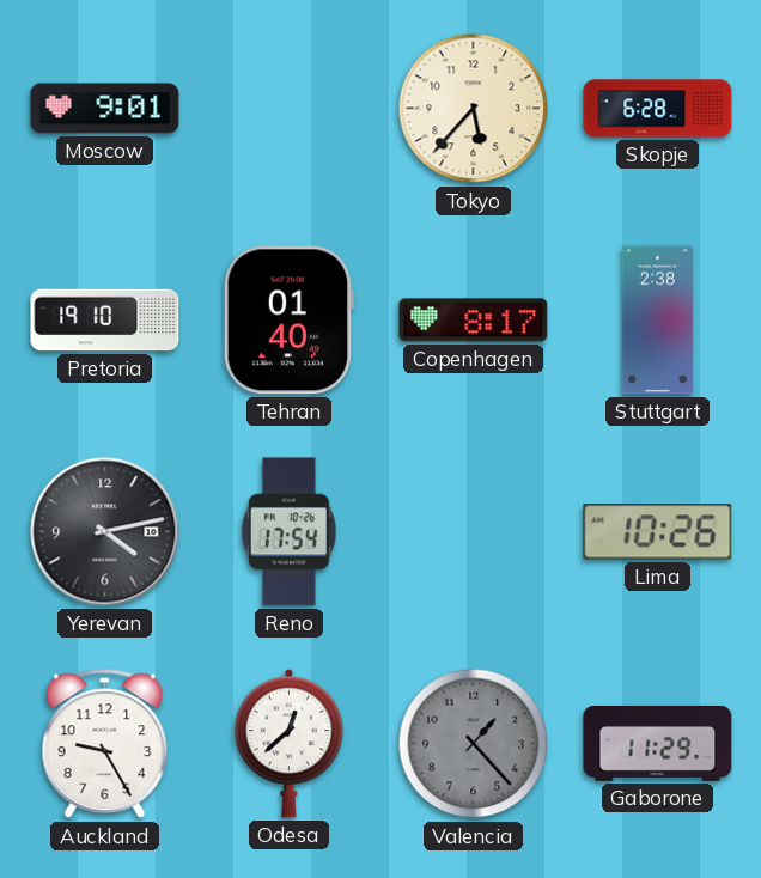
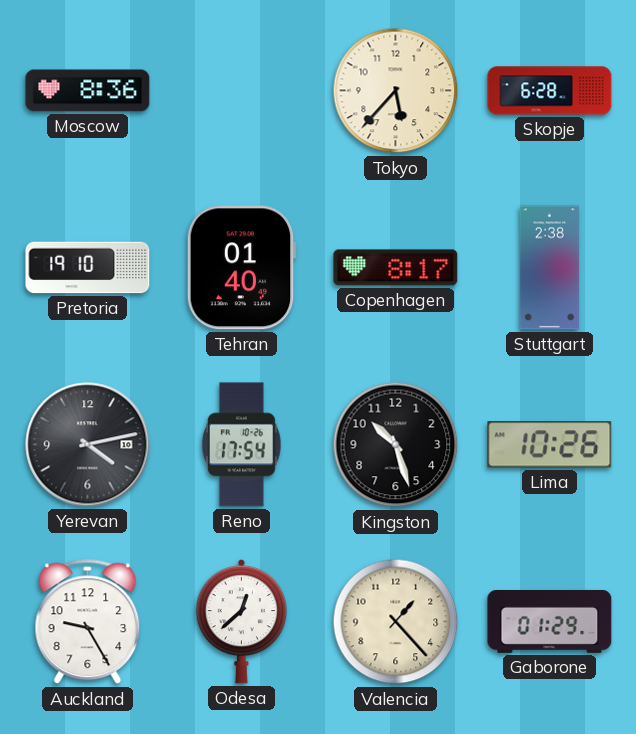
Moscow: 9:01 -> 8:36
Kingston: none -> 10:27
Valencia dial: grey -> cream
Gaborone: 11:29 -> 01:29
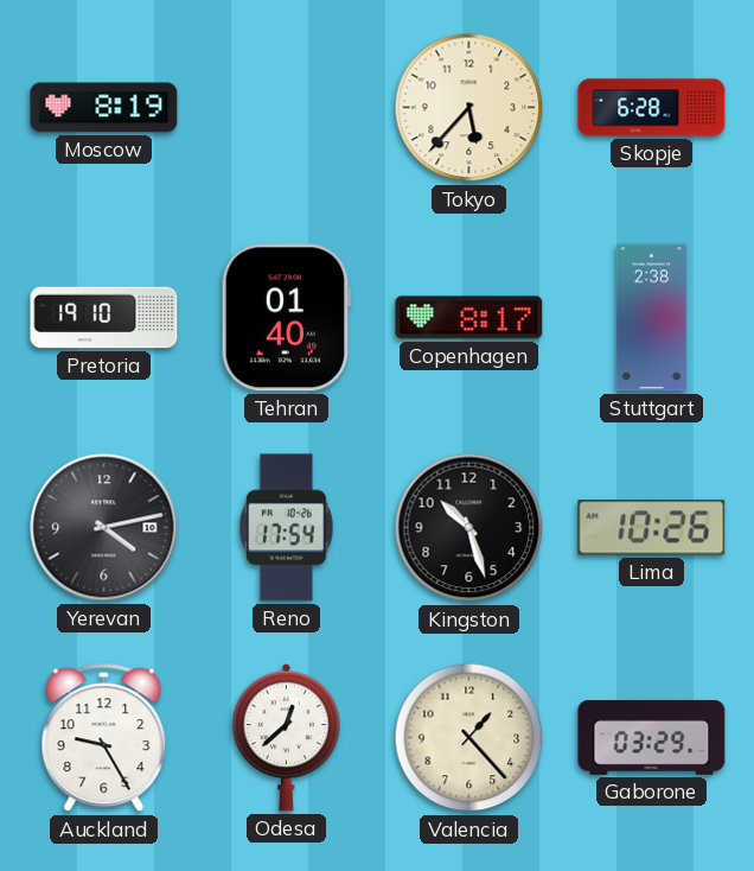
Moscow: 8:36 -> 8:19
Gaborone: 01:29 -> 03:29
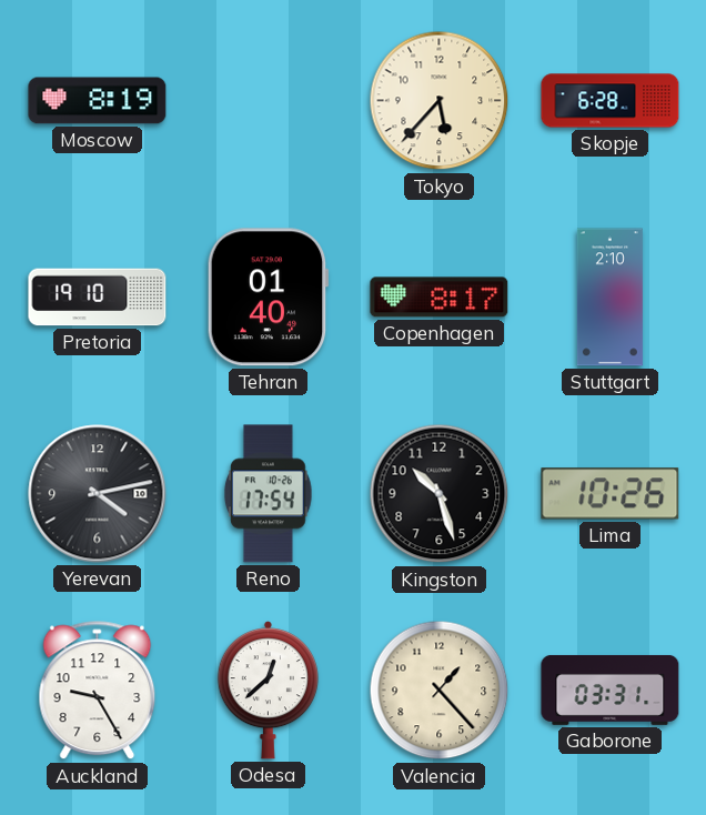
Stuttgart: 2:38 -> 2:10
Gaborone: 03:29 -> 03:31
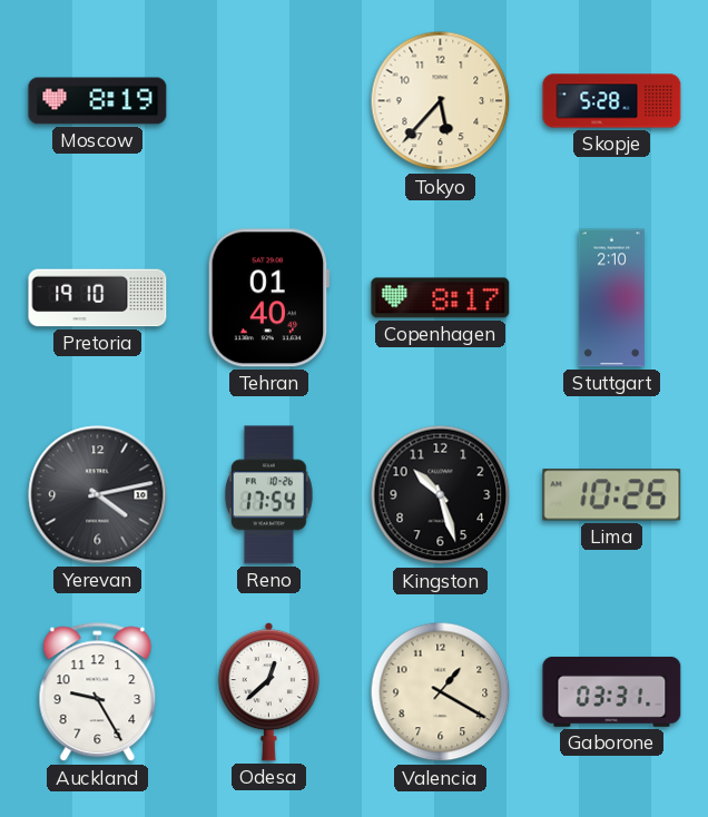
Skopje: 6:28 -> 5:28
Valencia: 1:23 -> 1:20
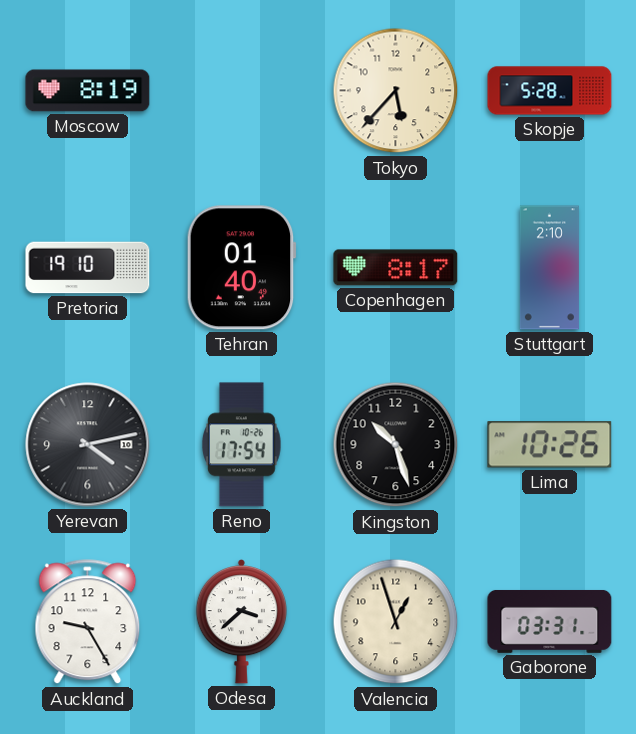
Odesa: 12:38 -> 3:38
Valencia: 1:20 -> 12:57
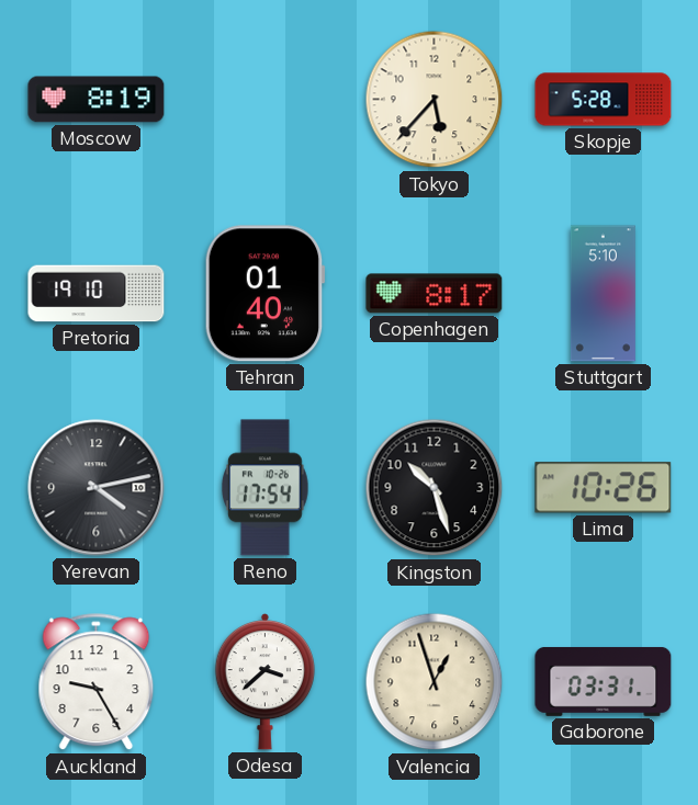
Stuttgart: 2:10 -> 5:10
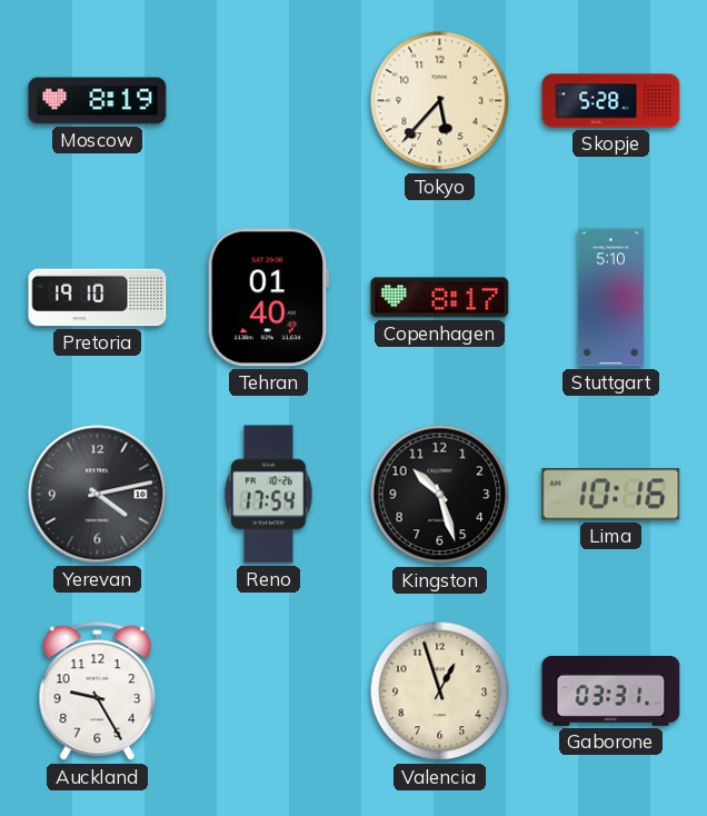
Lima: 10:26 -> 10:16
Odesa: 3:38 -> none
